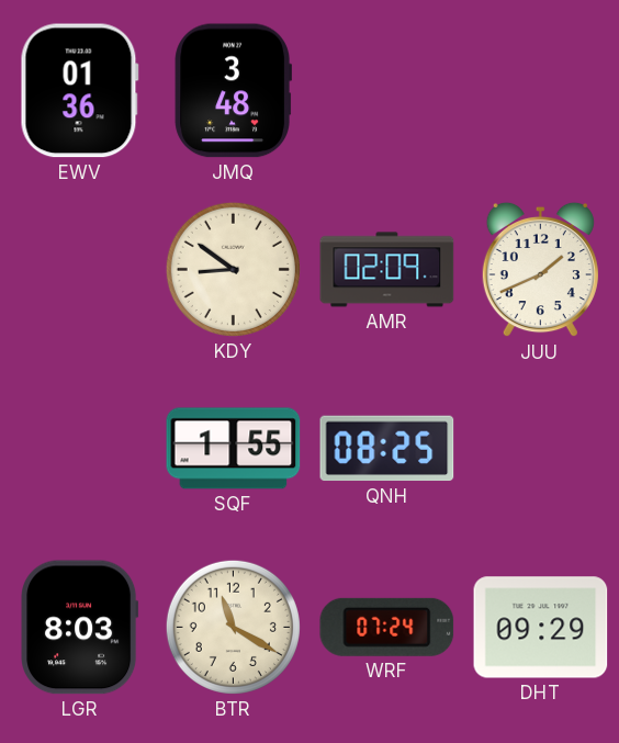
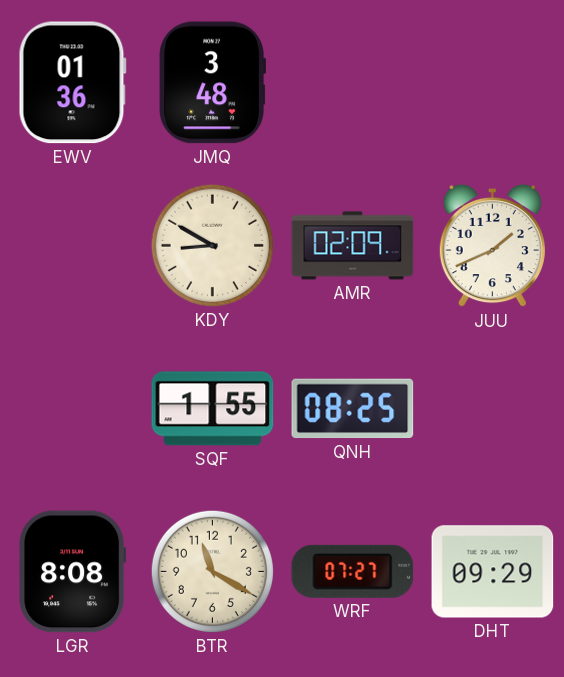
KDY: 8:51 -> 8:50
LGR: 8:03 -> 8:08
WRF: 07:24 -> 07:27
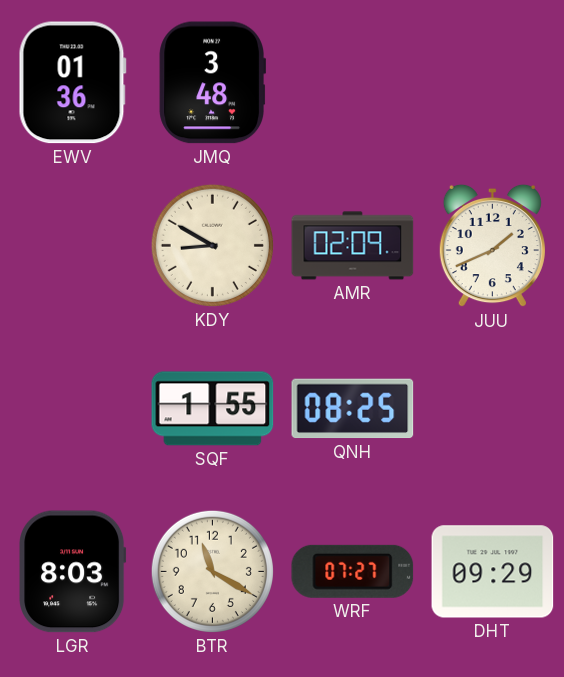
LGR: 8:08 -> 8:03
